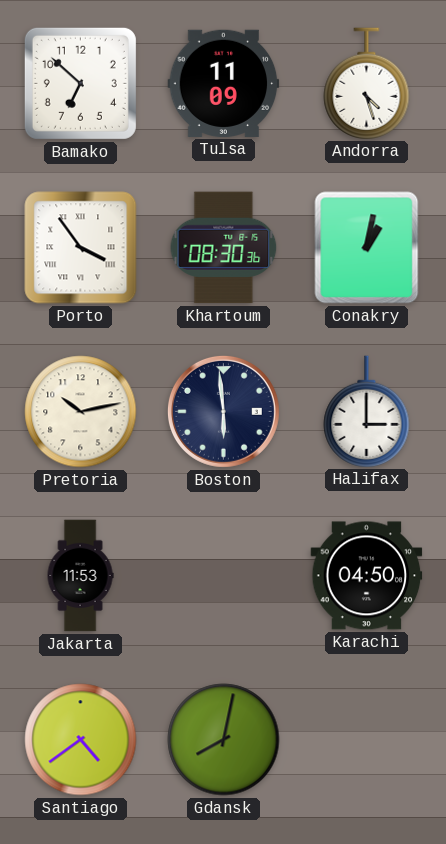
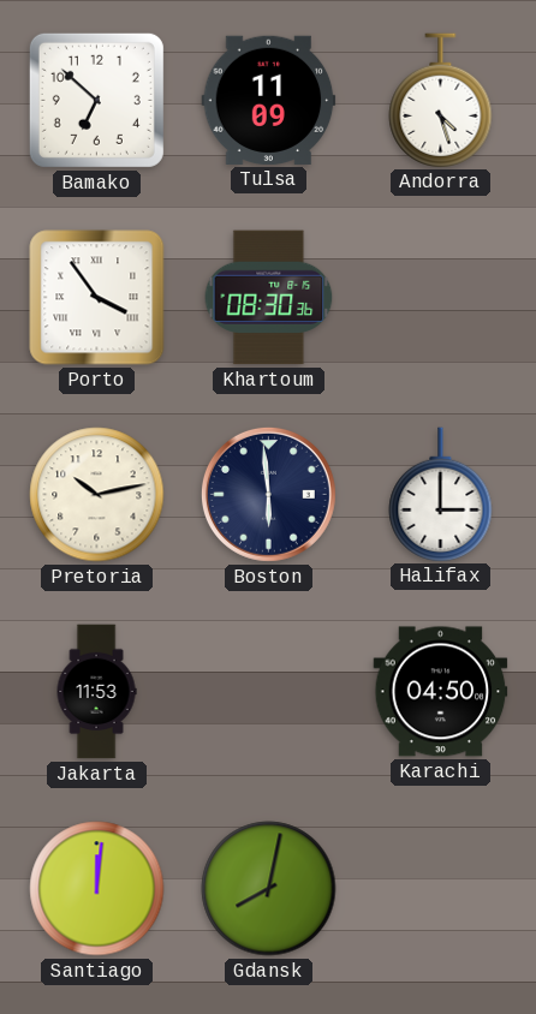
Conakry: 1:02 -> none
Santiago: 4:39 -> 12:01
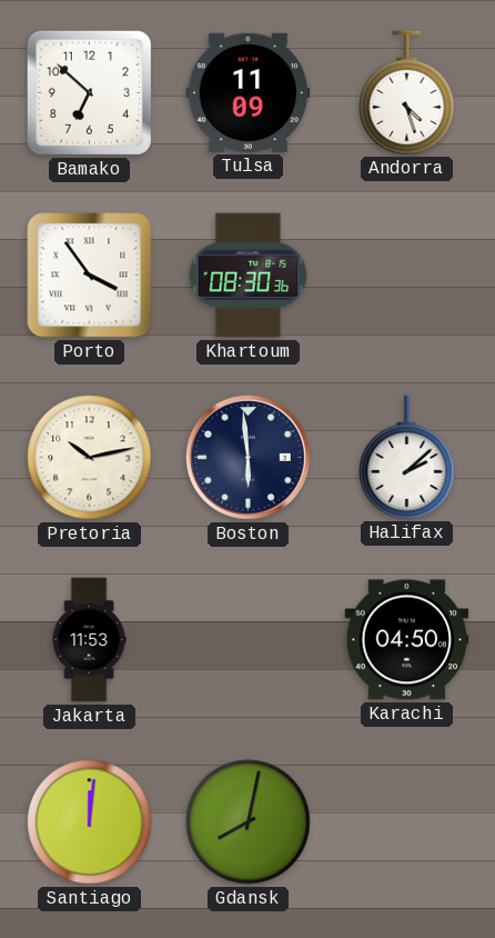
Halifax: 3:00 -> 2:08
